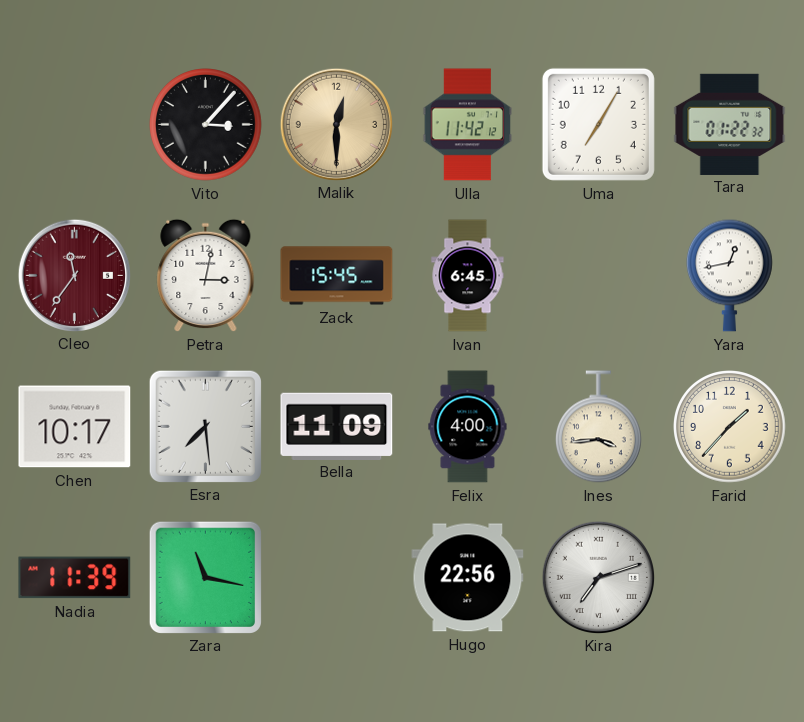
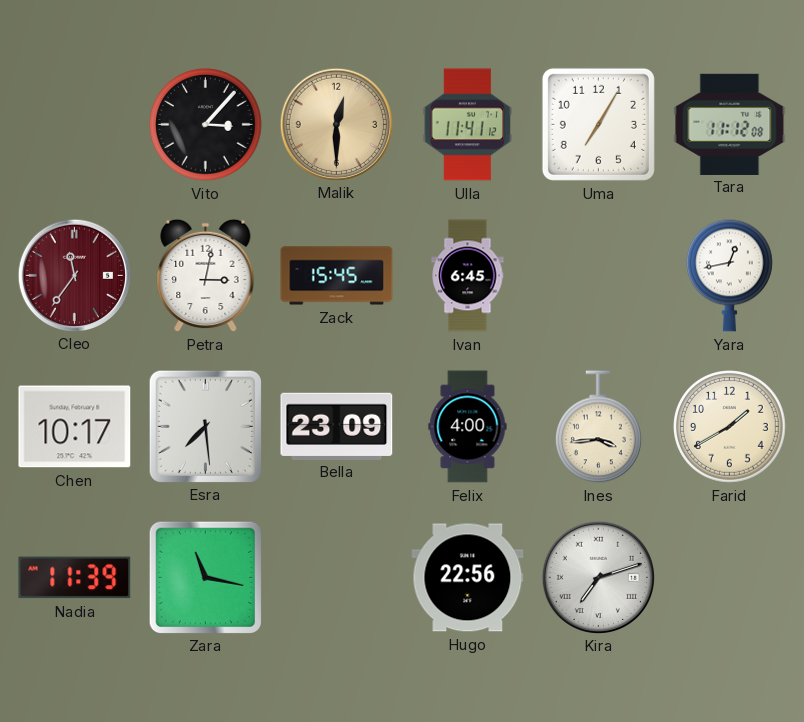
Ulla: 11:42 -> 11:41
Tara: 01:22 -> 11:12
Bella: 11:09 -> 23:09
Farid: 1:37 -> 1:40
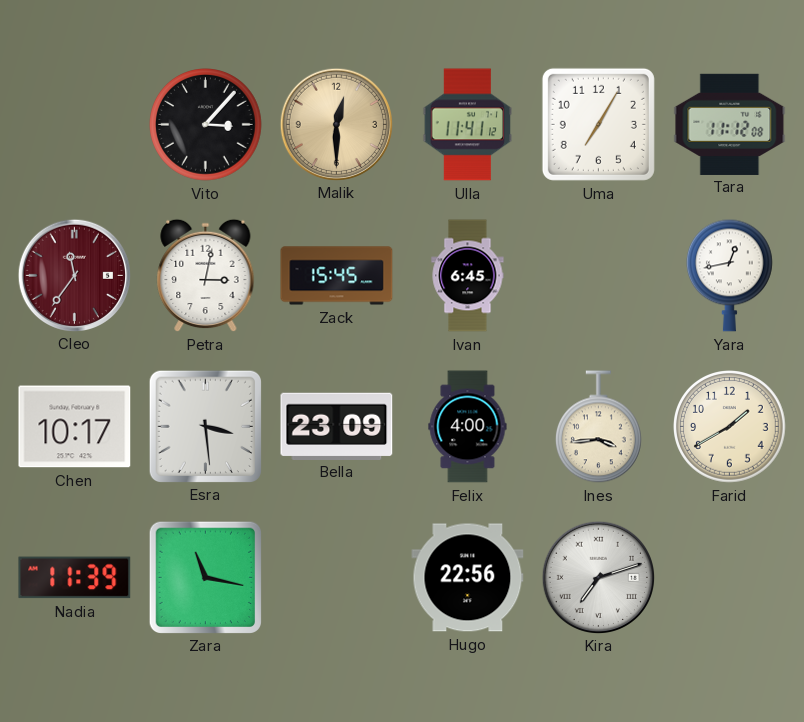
Esra: 7:29 -> 3:29
